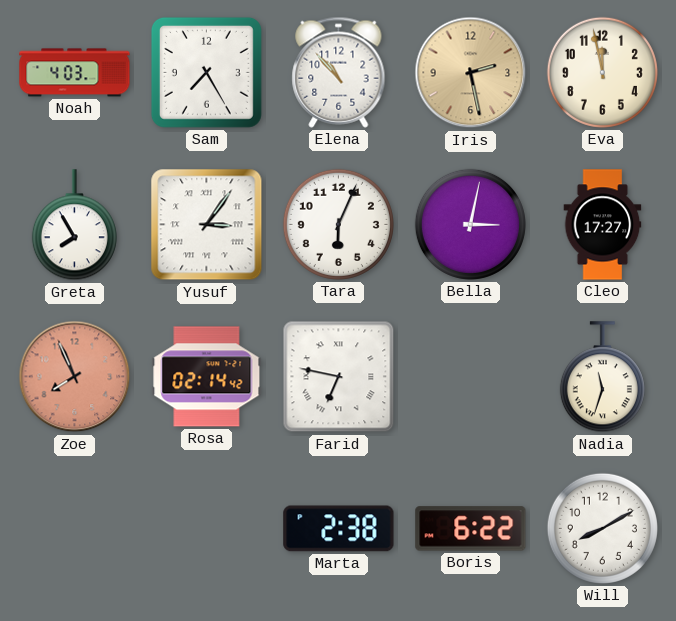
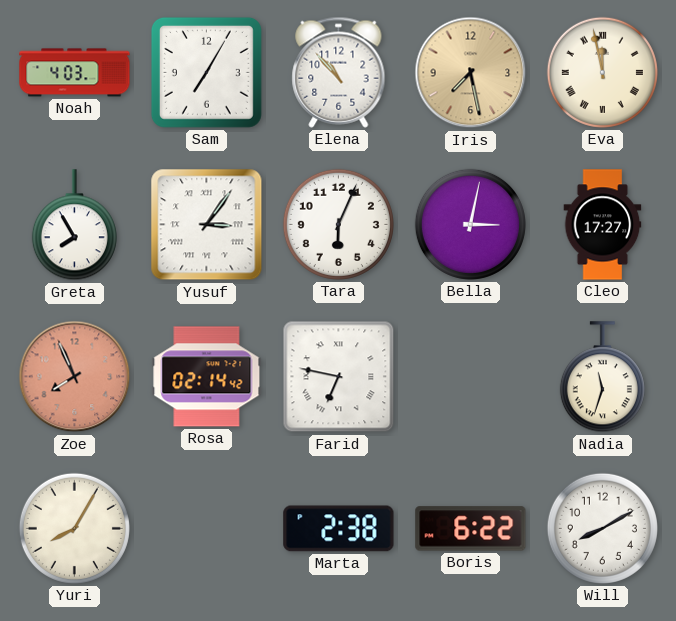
Sam: 7:25 -> 7:05
Iris: 2:28 -> 7:28
Eva numerals: Arabic -> Roman
Yuri: none -> 8:05
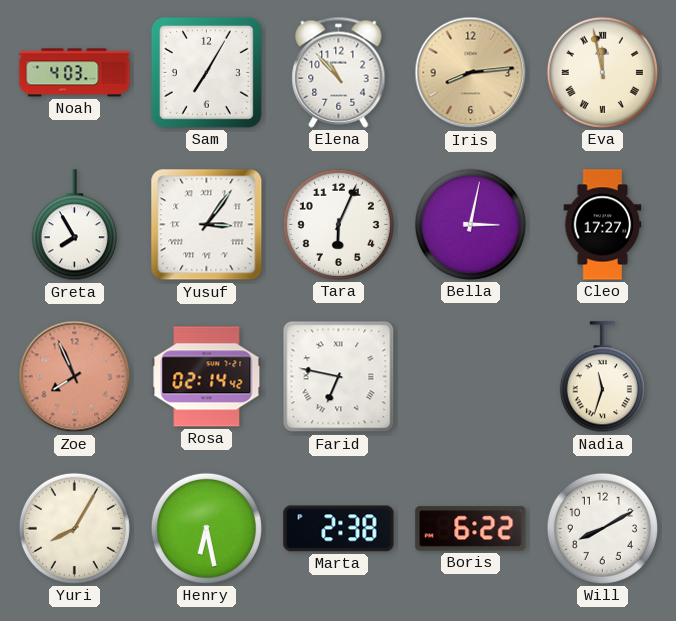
Iris: 7:28 -> 8:14
Henry: none -> 6:28
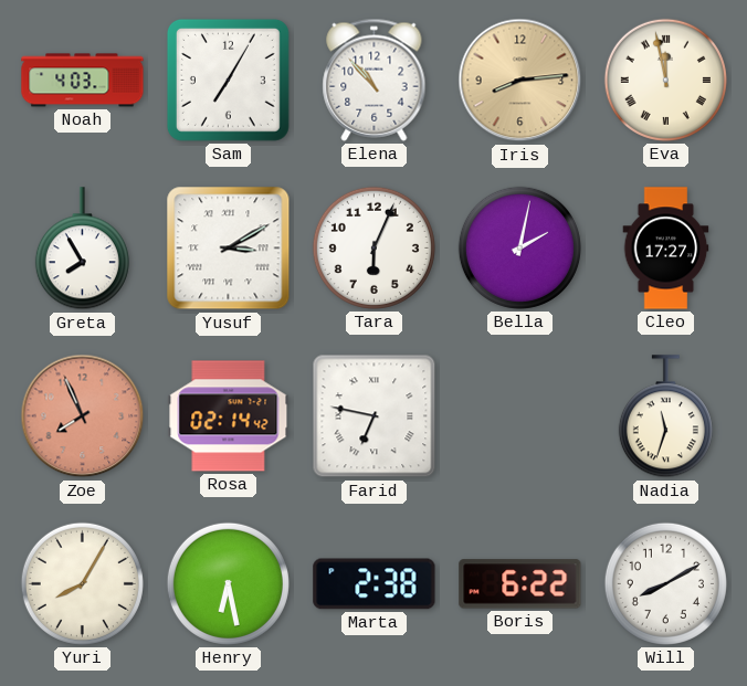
Yusuf: 3:06 -> 3:10
Bella: 3:02 -> 2:02
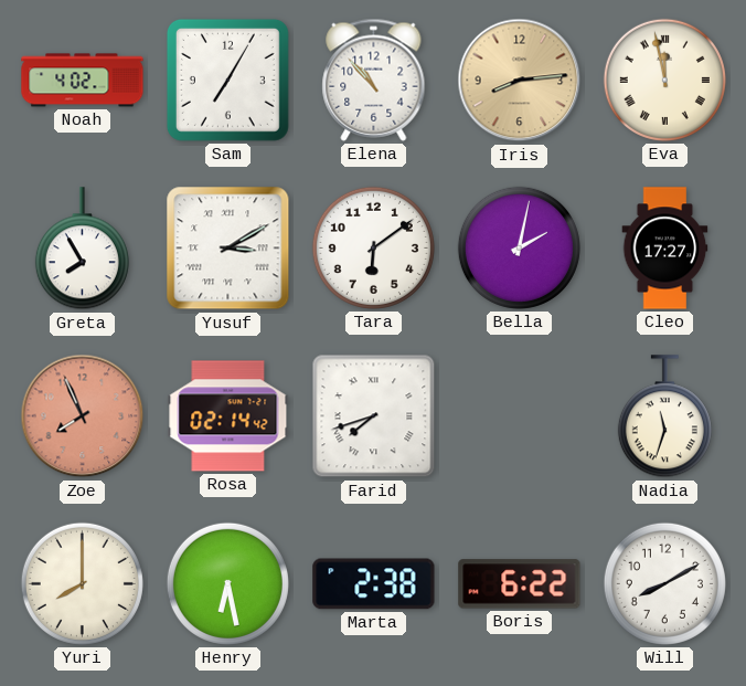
Noah: 4:03 -> 4:02
Tara: 6:04 -> 6:09
Farid: 6:47 -> 7:42
Yuri: 8:05 -> 8:00
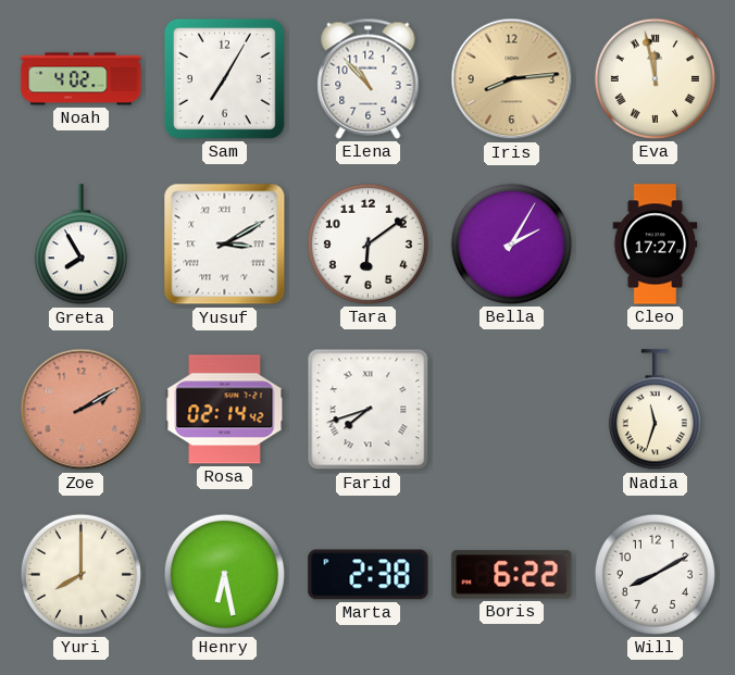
Bella: 2:02 -> 2:05
Zoe: 7:56 -> 2:10
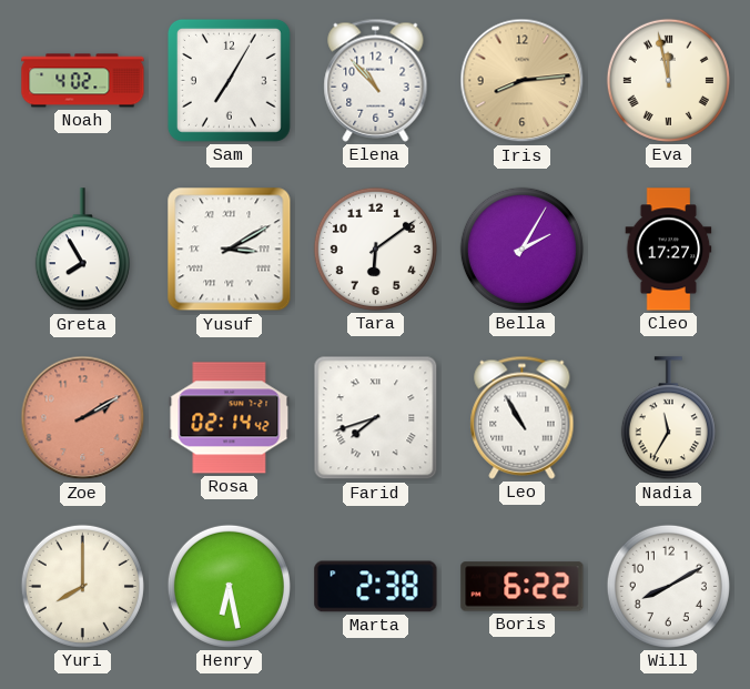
Leo: none -> 10:55
Nadia: 11:33 -> 11:35
